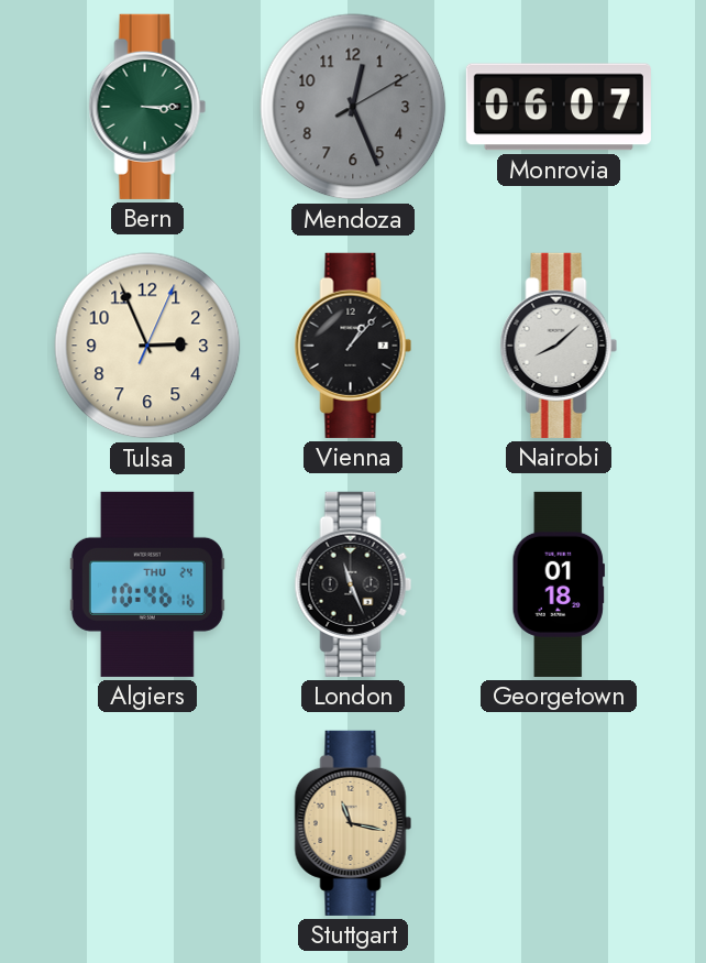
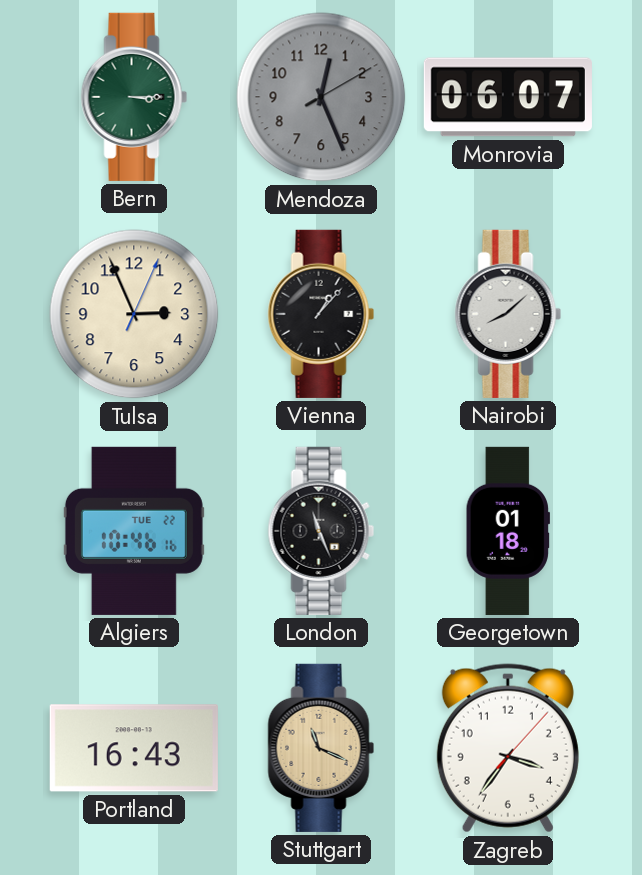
Algiers date: THU 24 -> TUE 22
Portland: none -> 16:43
Stuttgart: 11:17 -> 11:19
Zagreb: none -> 3:36
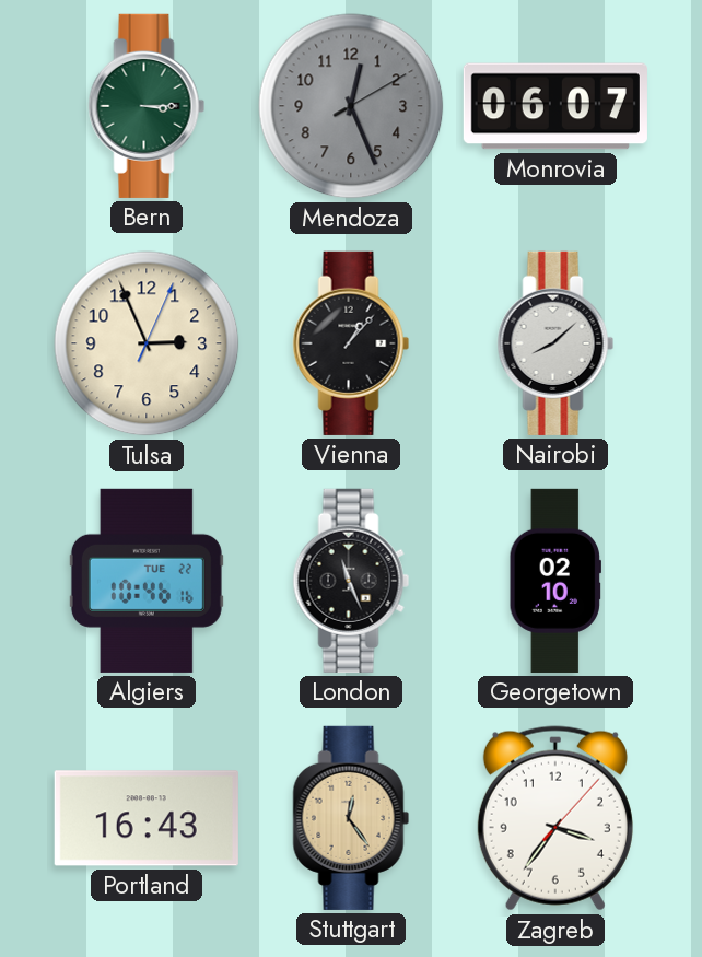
Georgetown: 01:18 -> 02:10
Stuttgart: 11:19 -> 12:24
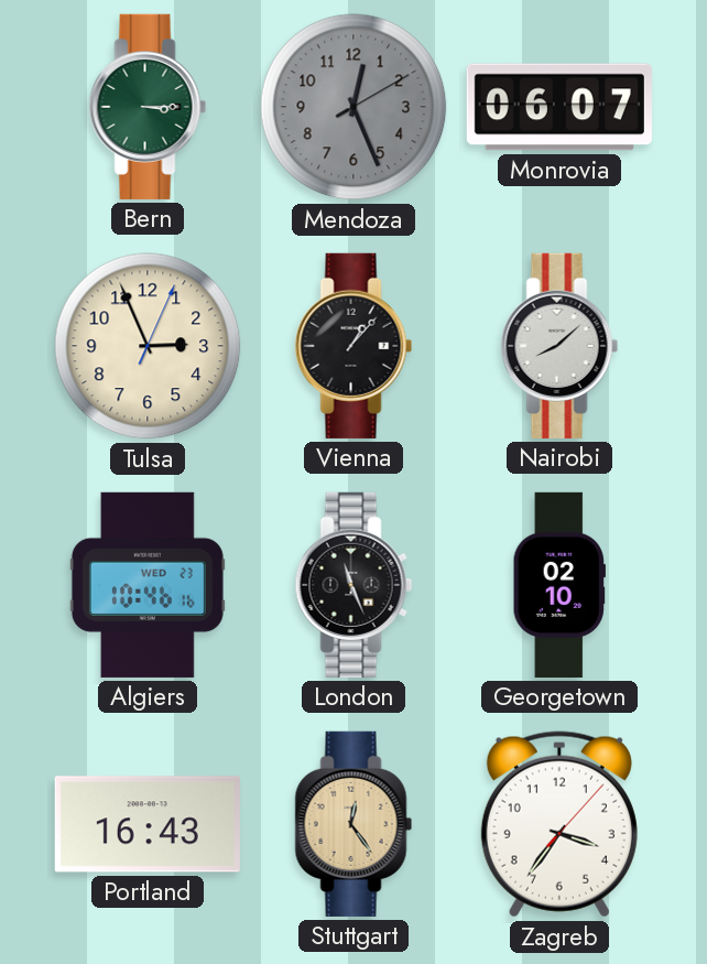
Algiers date: TUE 22 -> WED 23
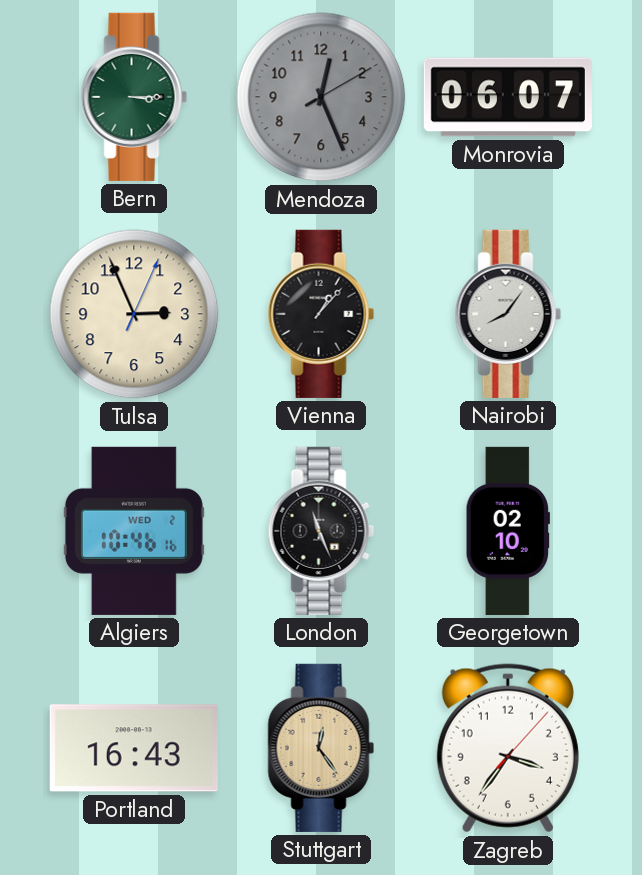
Nairobi: 8:08 -> 8:06
Algiers date: WED 23 -> WED 2
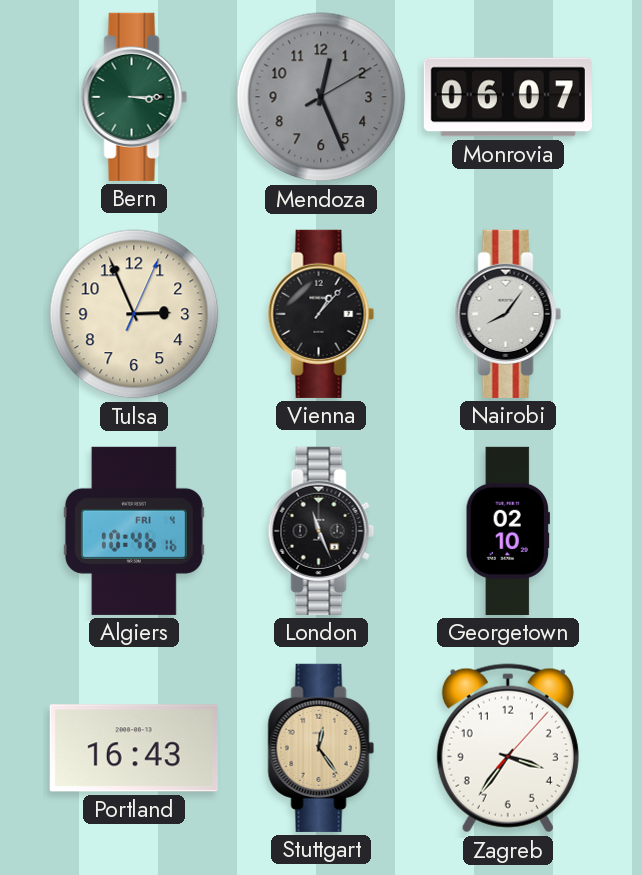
Algiers date: WED 2 -> FRI 4
